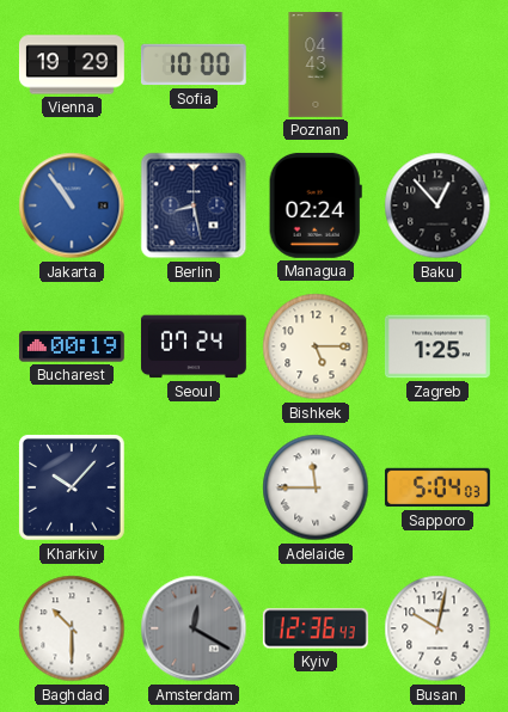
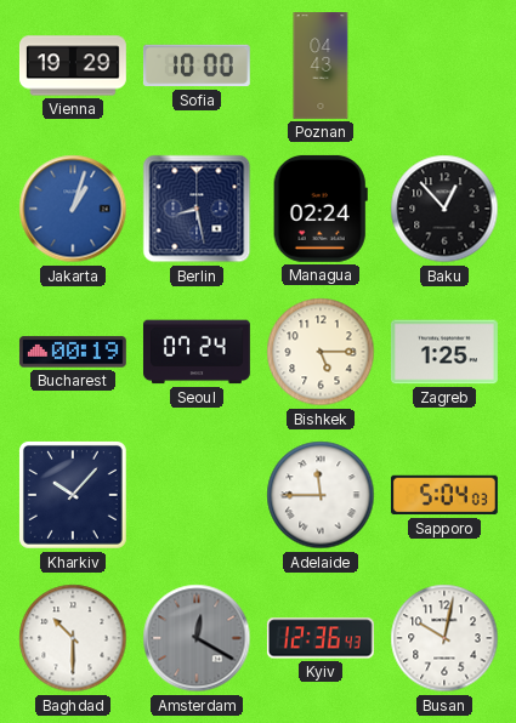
Jakarta: 10:54 -> 1:03
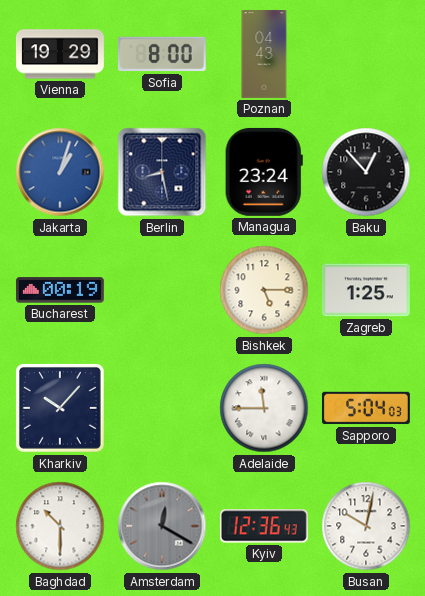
Sofia: 10:00 -> 8:00
Managua: 02:24 -> 23:24
Seoul: 07:24 -> none
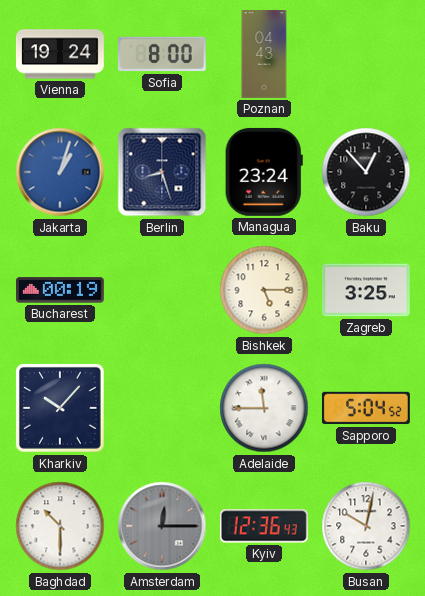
Vienna: 19:29 -> 19:24
Berlin: 8:28 -> 8:27
Zagreb: 1:25 -> 3:25
Sapporo: 5:04:03 -> 5:04:52
Amsterdam: 12:20 -> 12:15
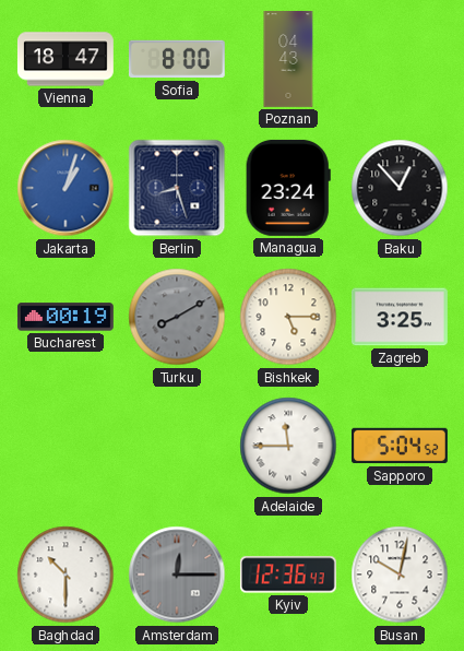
Vienna: 19:24 -> 18:47
Turku: none -> 8:10
Kharkiv: 10:07 -> none
